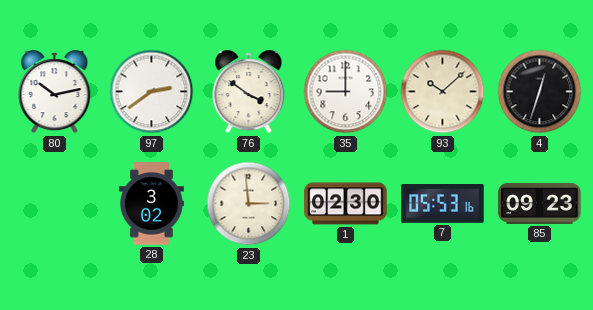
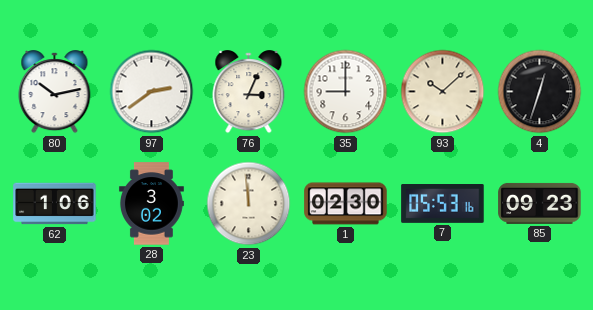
76: 3:51 -> 3:04
62: none -> 1:06
23: 2:59 -> 11:59
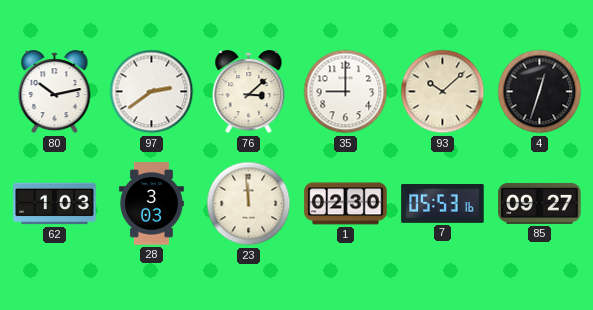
76: 3:04 -> 3:08
62: 1:06 -> 1:03
28: 3:02 -> 3:03
85: 09:23 -> 09:27
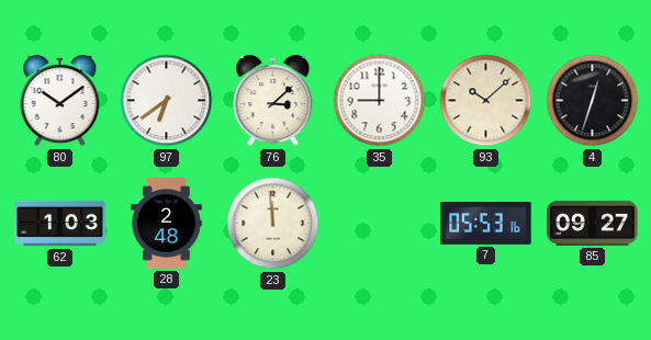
80: 10:13 -> 10:09
97: 2:39 -> 6:39
28: 3:03 -> 2:48
1: 02:30 -> none
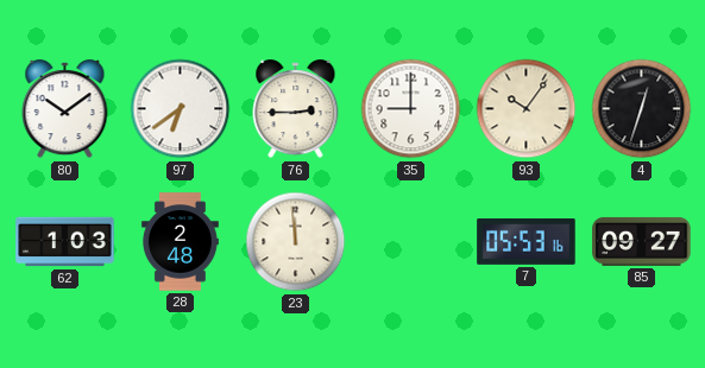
76: 3:08 -> 2:45
93: 10:08 -> 10:06
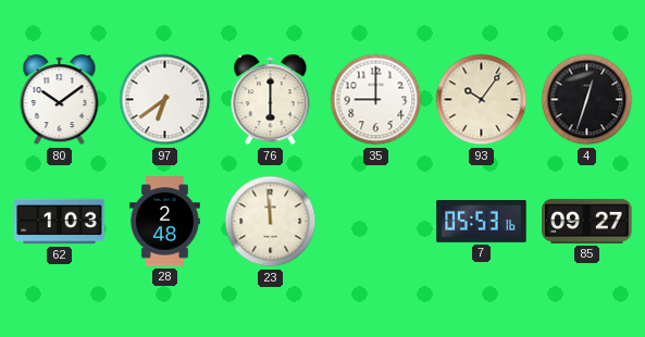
76: 2:45 -> 6:00
